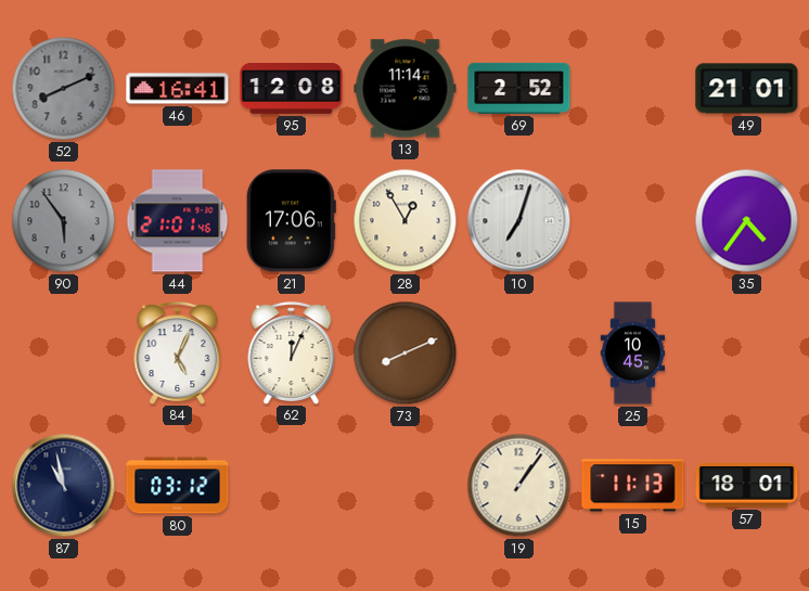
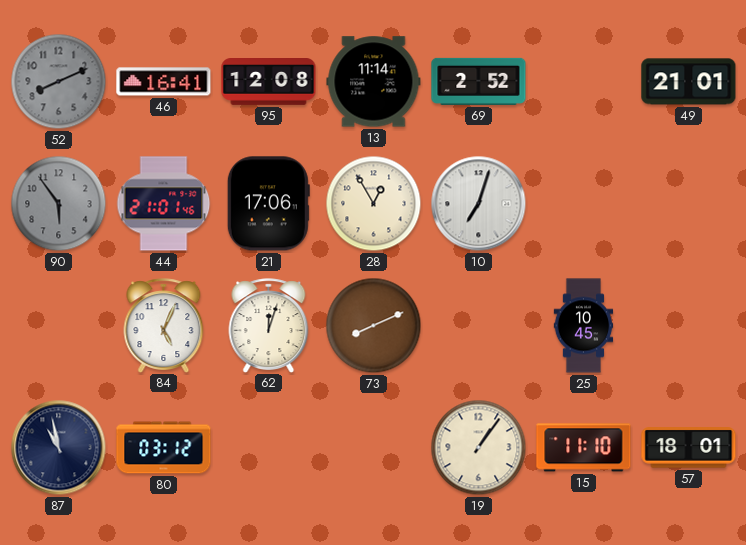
35: 4:36 -> none
62: 12:04 -> 12:03
15: 11:13 -> 11:10
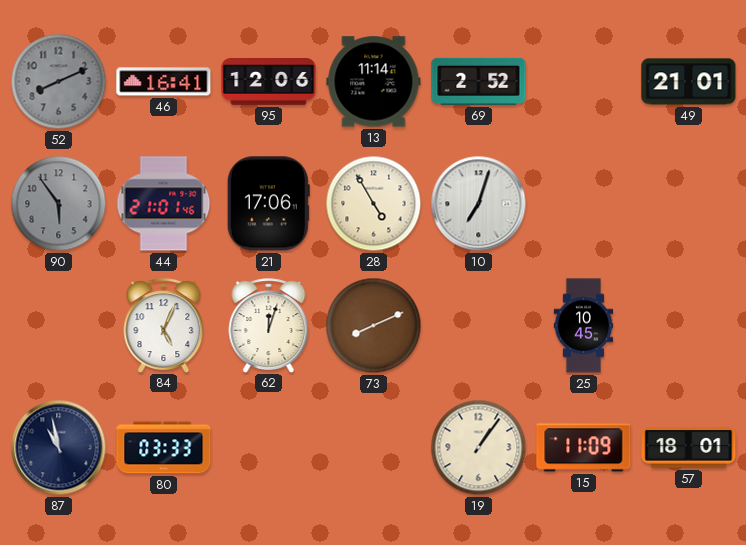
95: 12:08 -> 12:06
28: 12:55 -> 4:55
80: 03:12 -> 03:33
15: 11:10 -> 11:09
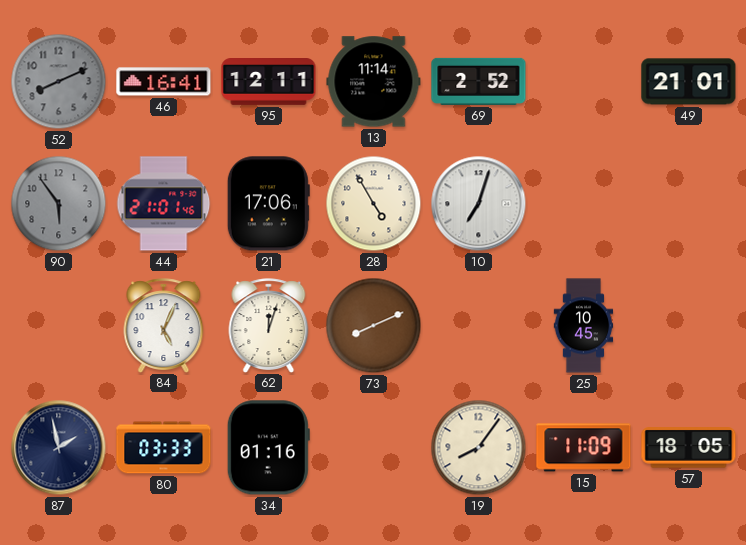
95: 12:06 -> 12:11
87: 10:58 -> 1:58
34: none -> 01:16
19: 1:06 -> 8:06
57: 18:01 -> 18:05
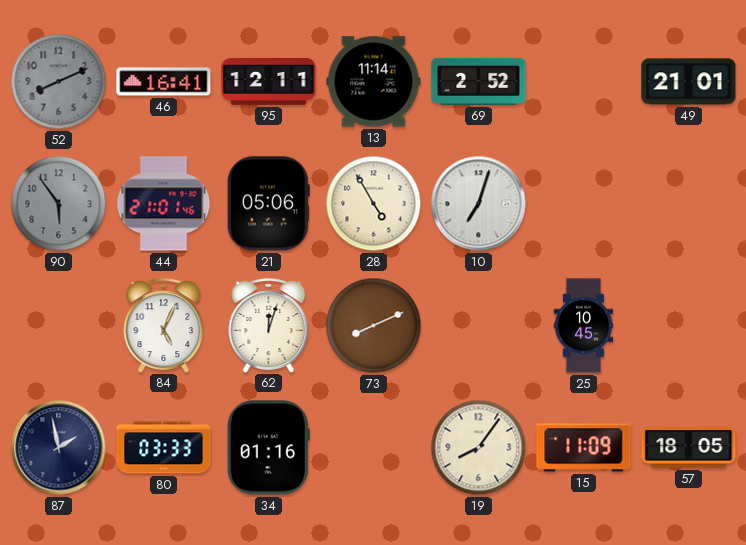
21: 17:06 -> 05:06
